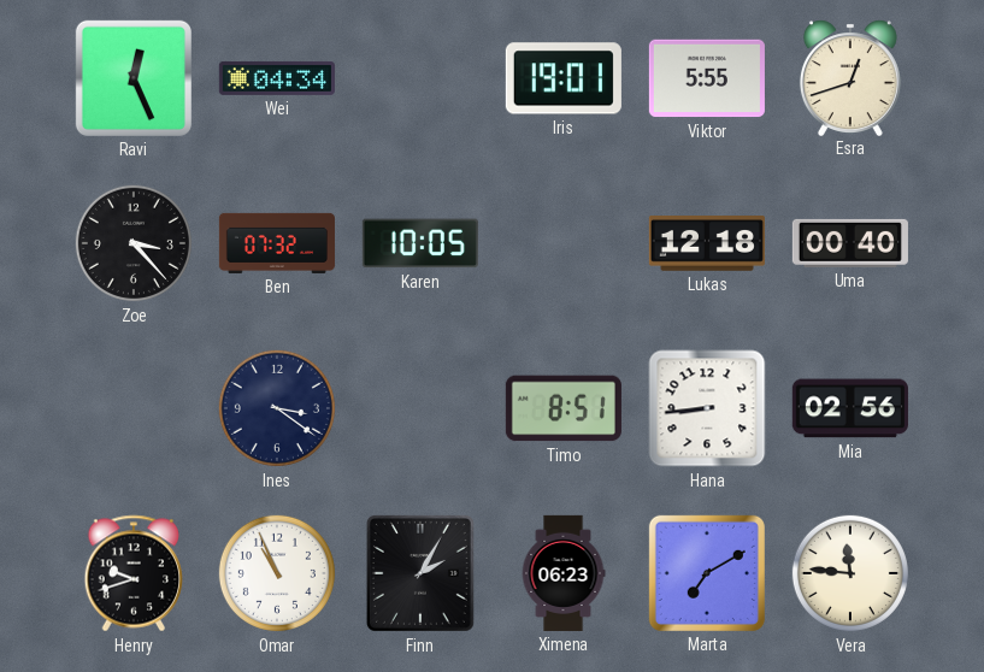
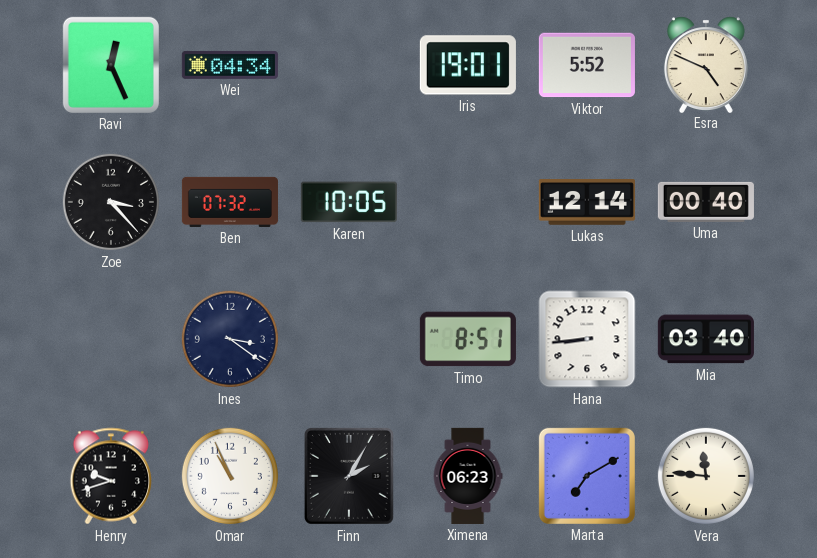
Viktor: 5:55 -> 5:52
Esra: 12:42 -> 4:49
Lukas: 12:18 -> 12:14
Mia: 02:56 -> 03:40
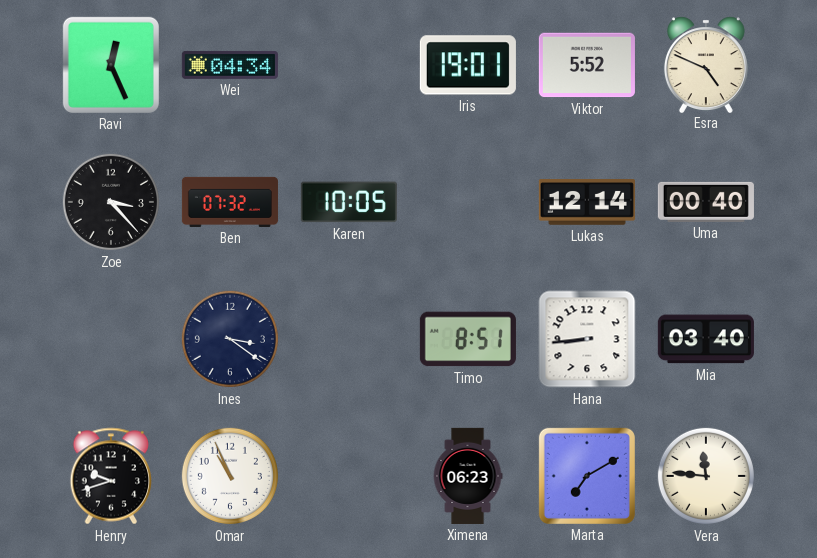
Finn: 2:05 -> none
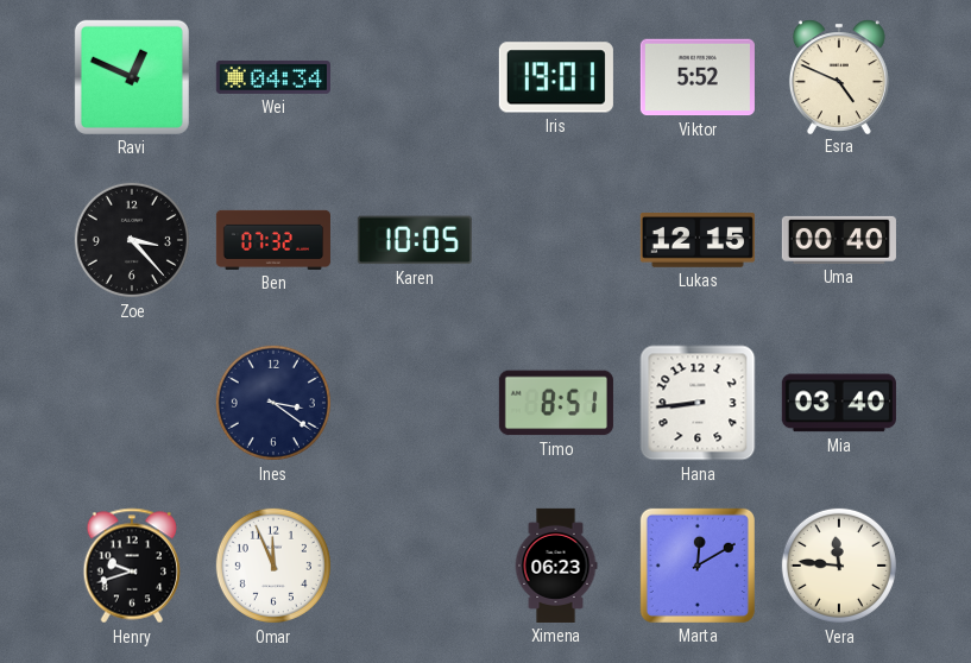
Ravi: 12:26 -> 12:49
Lukas: 12:14 -> 12:15
Omar: 10:56 -> 11:56
Marta: 7:10 -> 12:10
